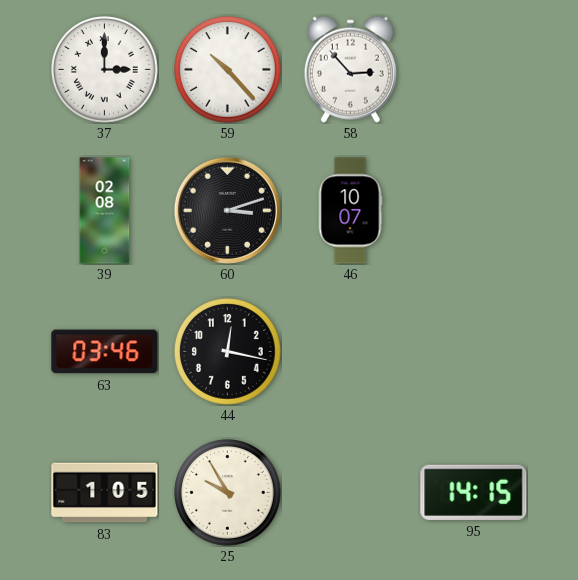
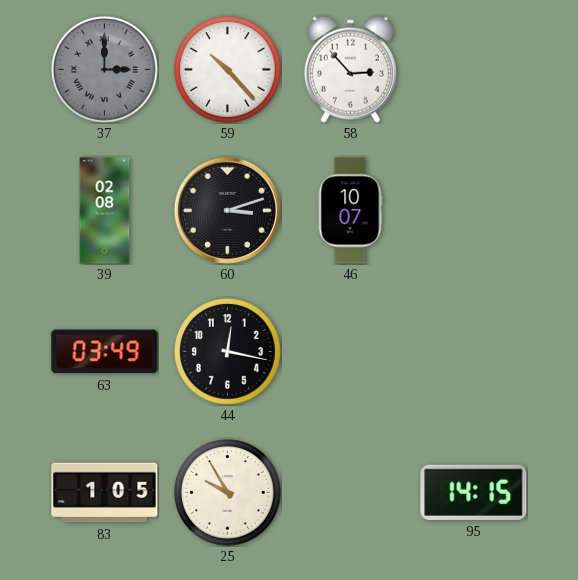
37 dial: white -> grey
63: 03:46 -> 03:49
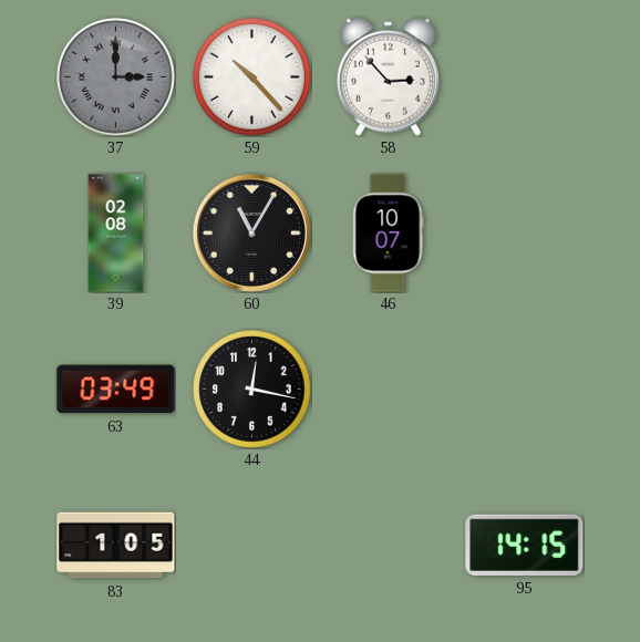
60: 3:12 -> 11:05
25: 9:55 -> none
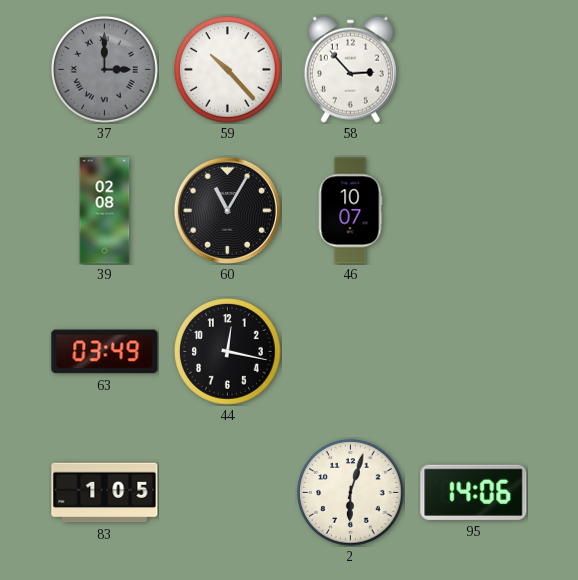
2: none -> 6:03
95: 14:15 -> 14:06
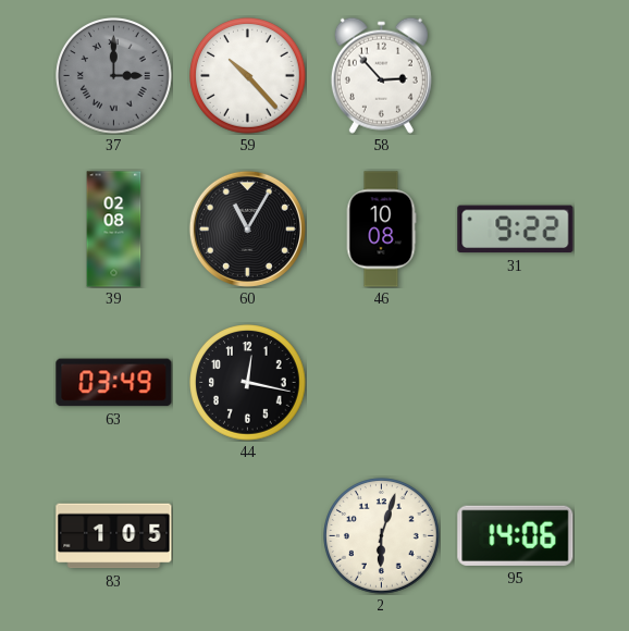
46: 10:07 -> 10:08
31: none -> 9:22
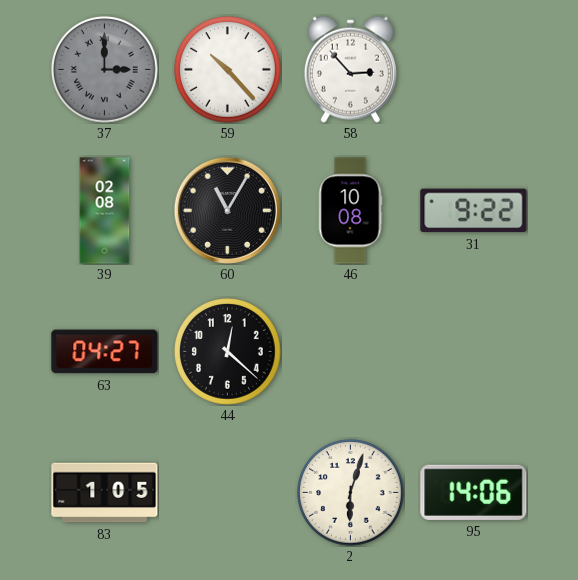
63: 03:49 -> 04:27
44: 12:17 -> 12:22
